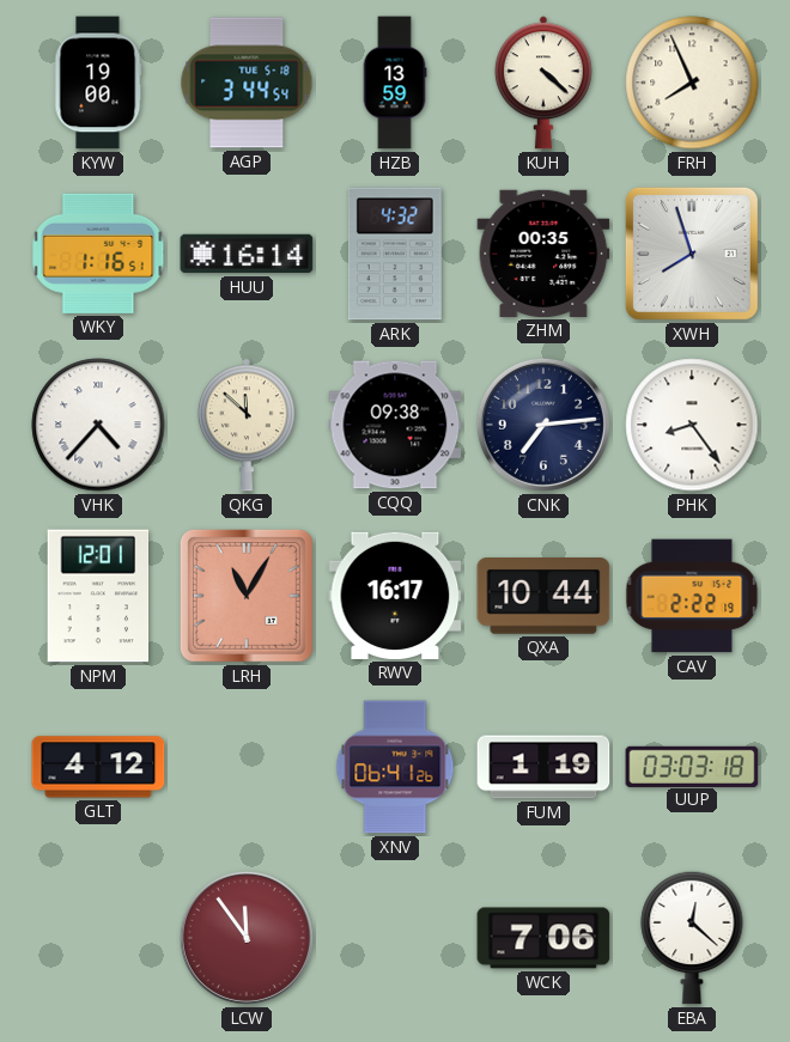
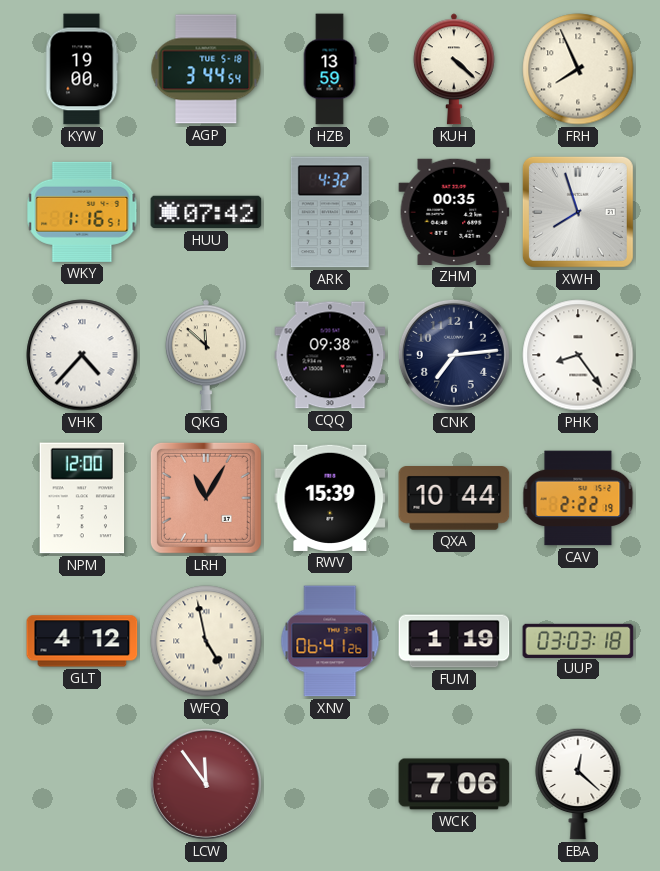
HUU: 16:14 -> 07:42
NPM: 12:01 -> 12:00
RWV: 16:17 -> 15:39
WFQ: none -> 4:58
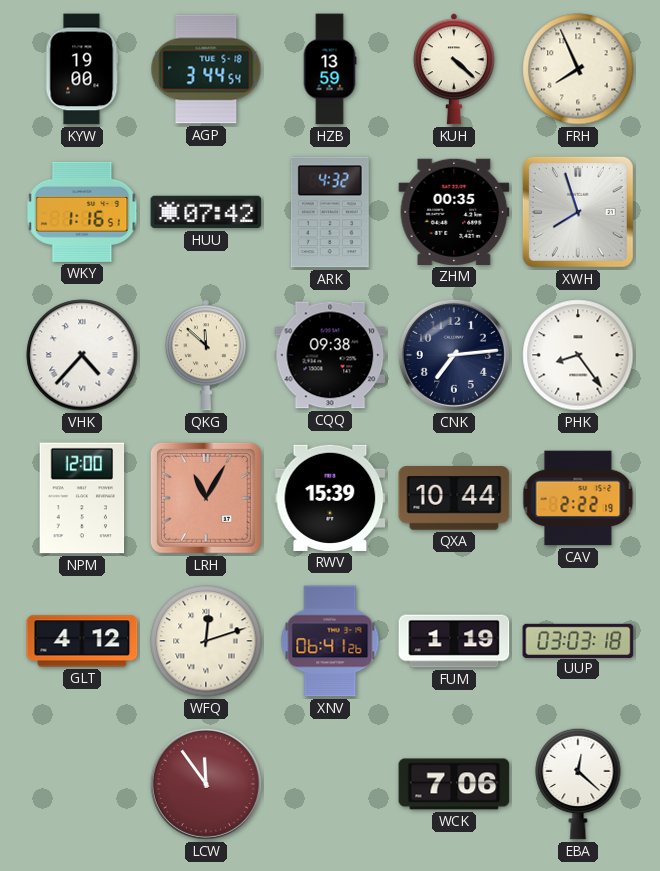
WFQ: 4:58 -> 12:12
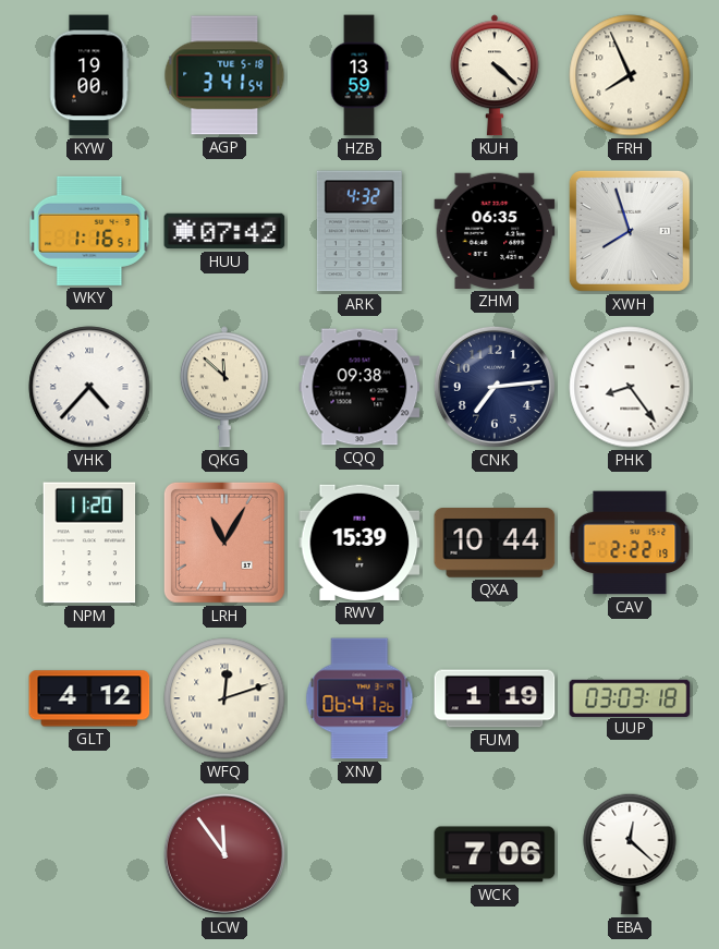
AGP: 3:44 -> 3:41
ZHM: 00:35 -> 06:35
NPM: 12:00 -> 11:20
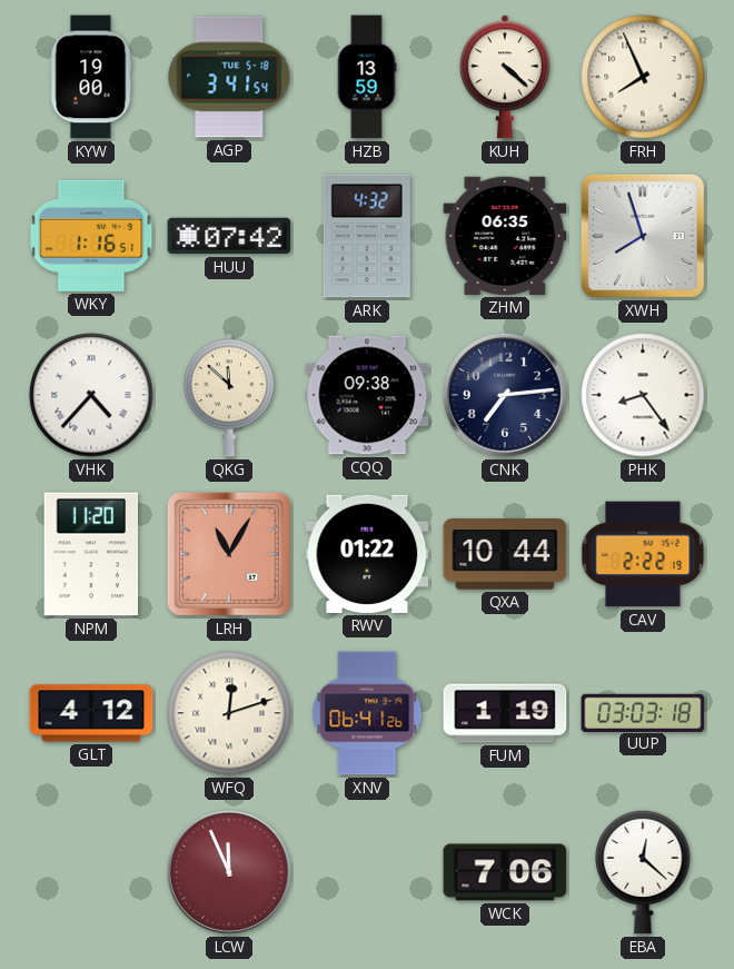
RWV: 15:39 -> 01:22
LCW: 11:54 -> 11:56
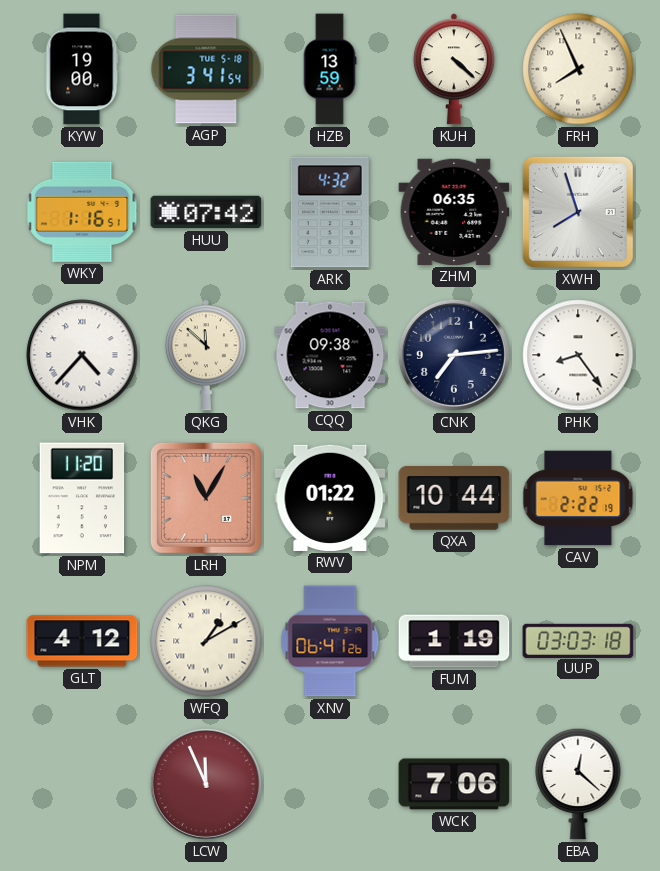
WFQ: 12:12 -> 1:10
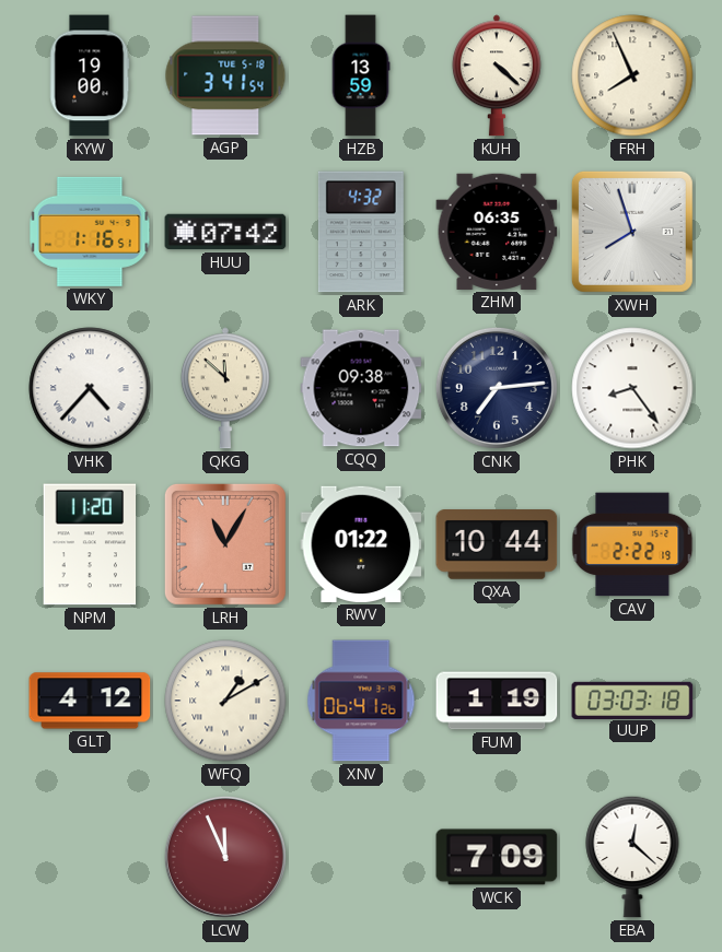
WCK: 7:06 -> 7:09
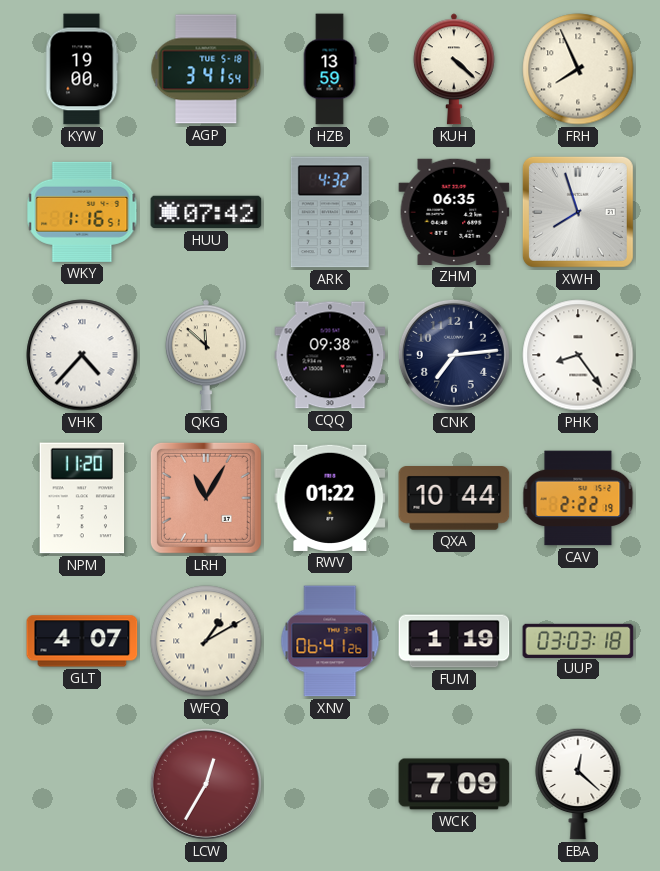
GLT: 4:12 -> 4:07
LCW: 11:56 -> 12:35
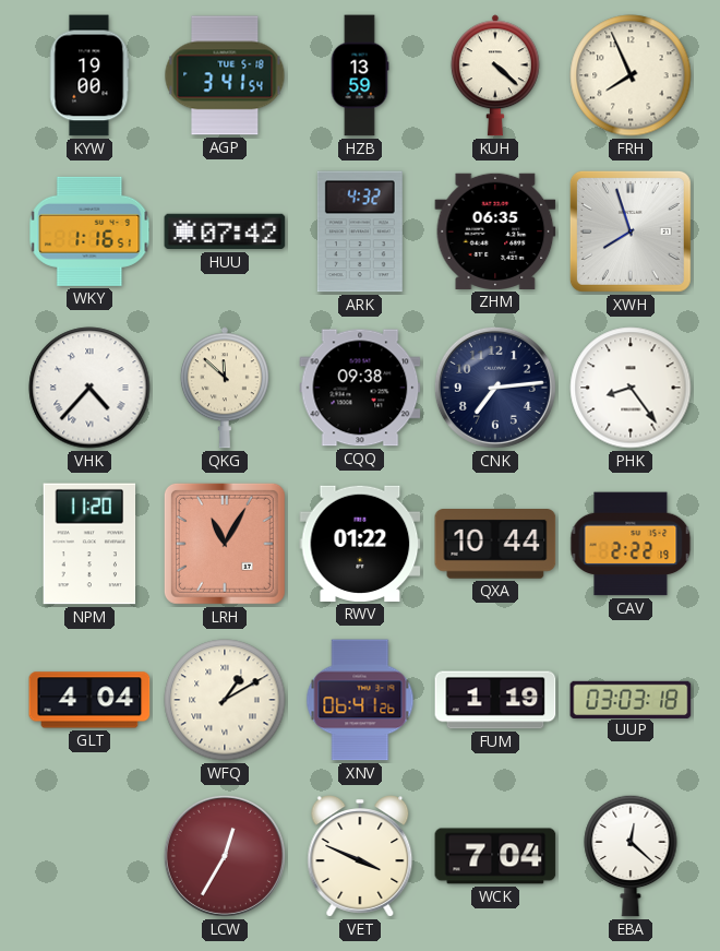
GLT: 4:07 -> 4:04
VET: none -> 3:49
WCK: 7:09 -> 7:04
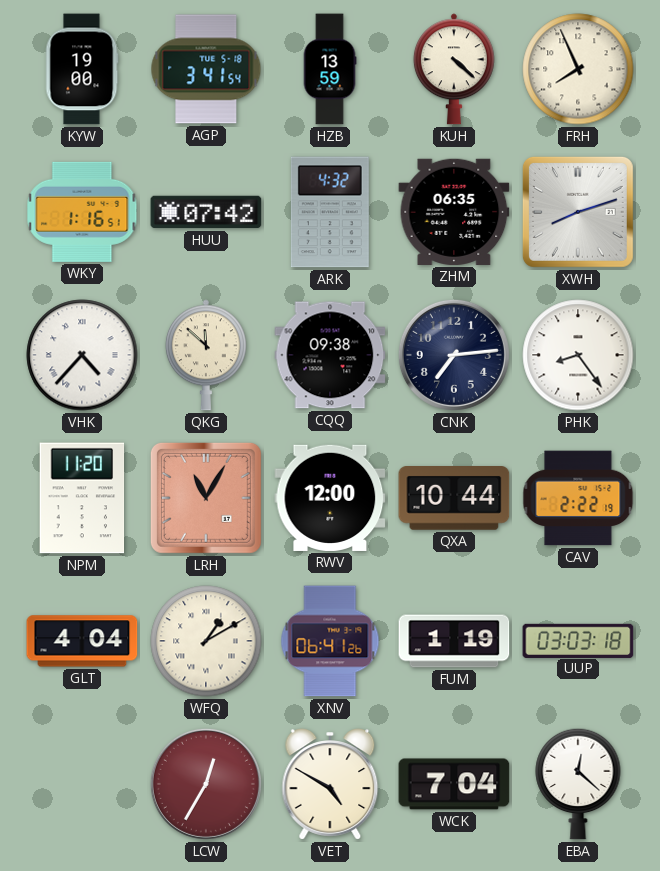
XWH: 7:57 -> 8:12
RWV: 01:22 -> 12:00
VET: 3:49 -> 4:50
